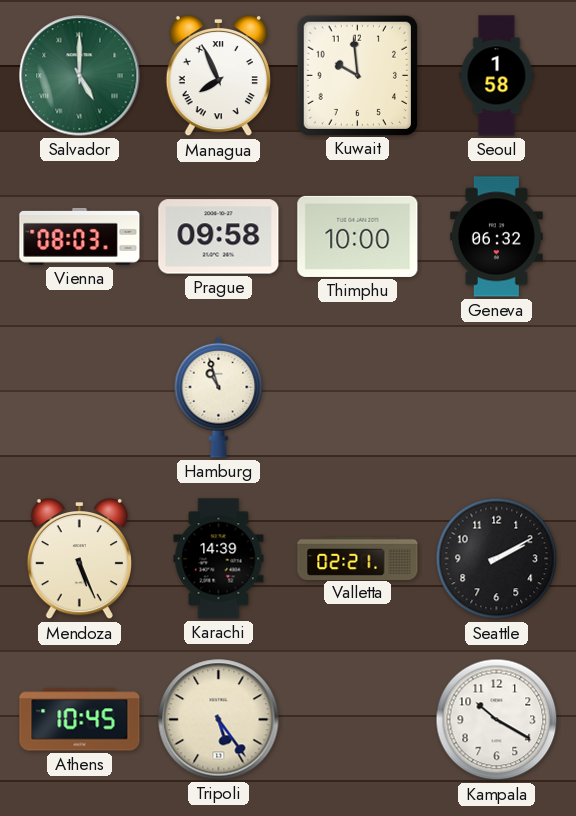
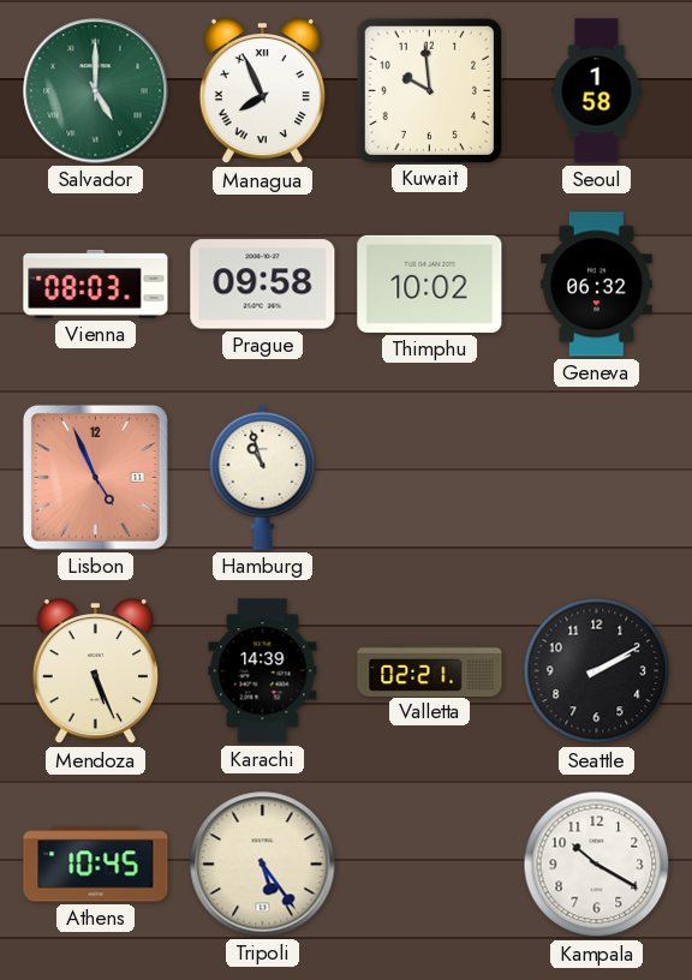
Thimphu: 10:00 -> 10:02
Lisbon: none -> 4:56
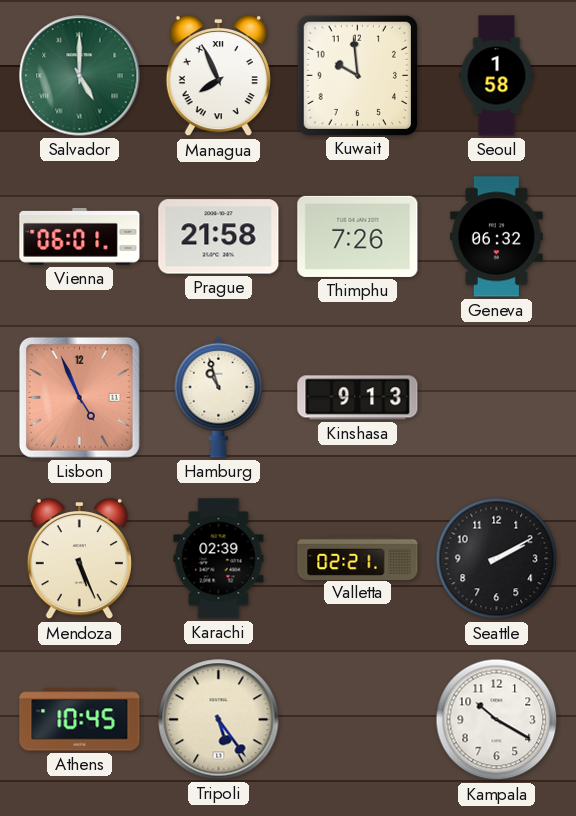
Vienna: 08:03 -> 06:01
Prague: 09:58 -> 21:58
Thimphu: 10:02 -> 7:26
Kinshasa: none -> 9:13
Karachi: 14:39 -> 02:39
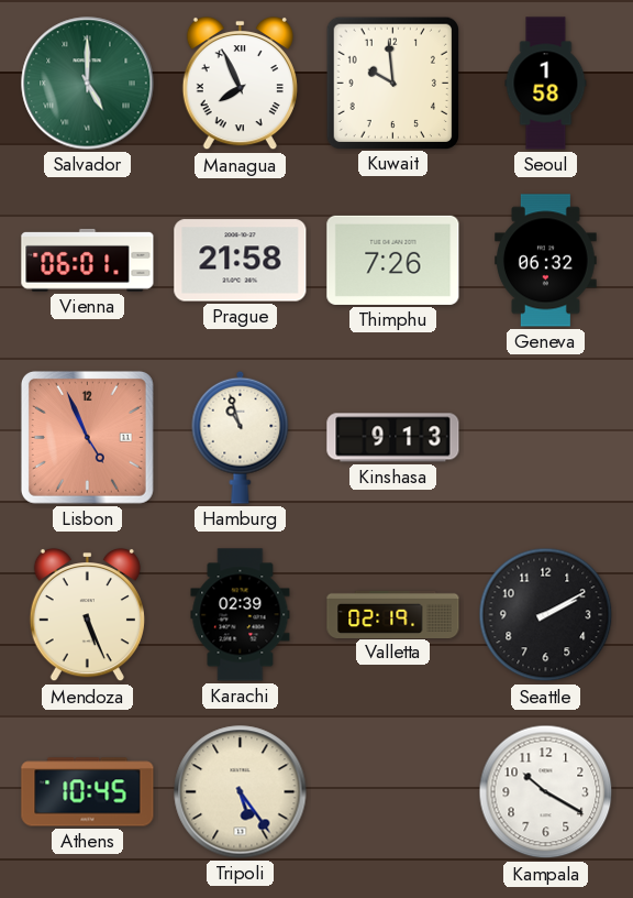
Valletta: 02:21 -> 02:19
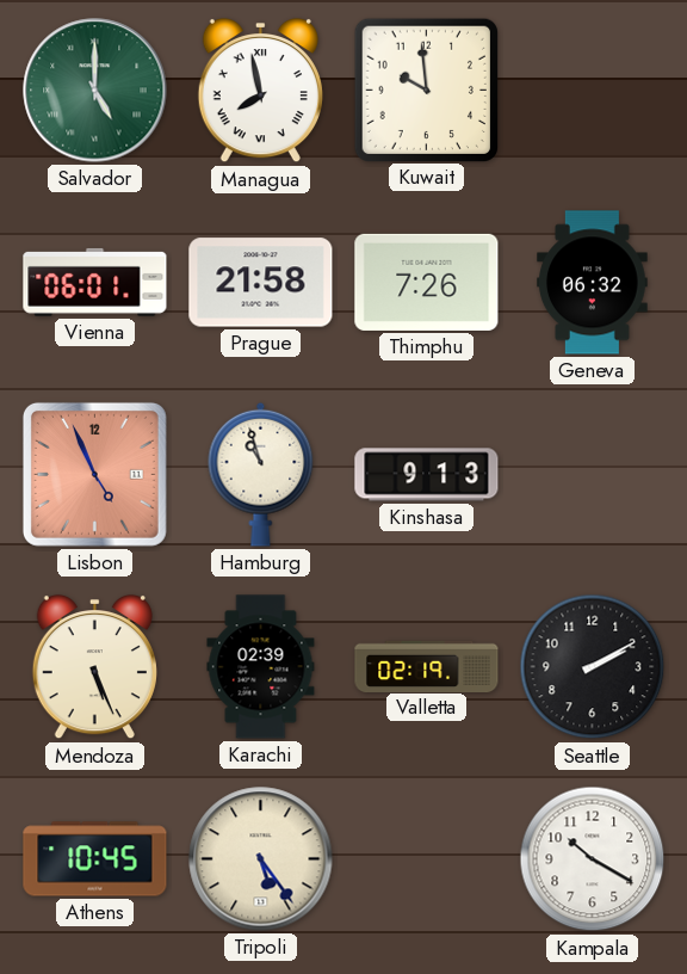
Managua: 7:56 -> 7:58
Seoul: 1:58 -> none
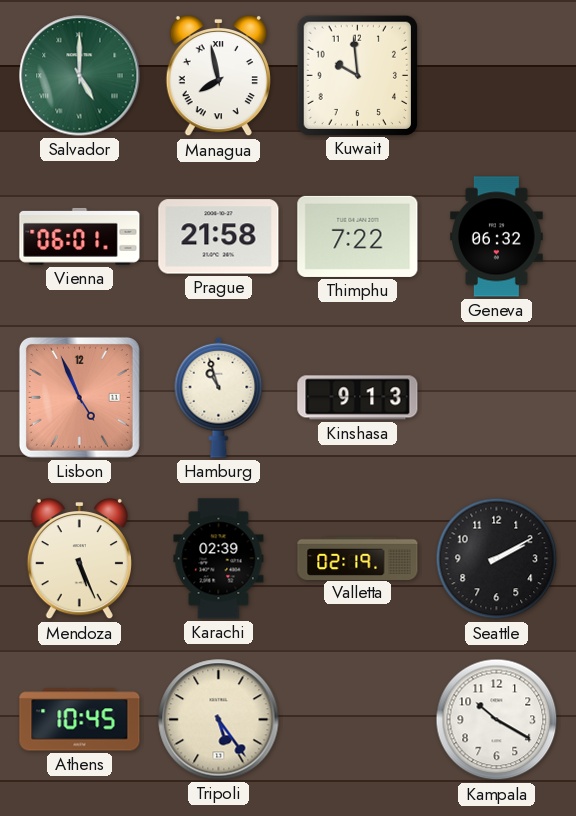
Thimphu: 7:26 -> 7:22
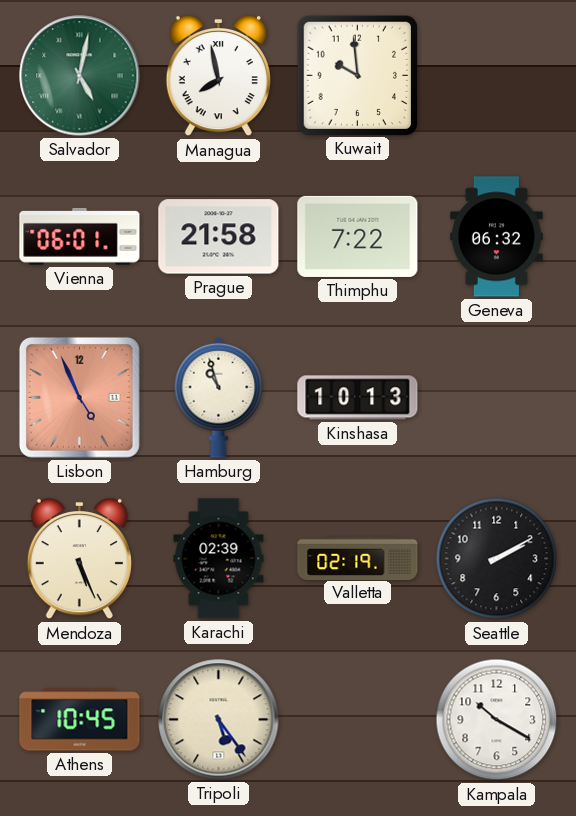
Salvador: 5:00 -> 5:02
Kinshasa: 9:13 -> 10:13
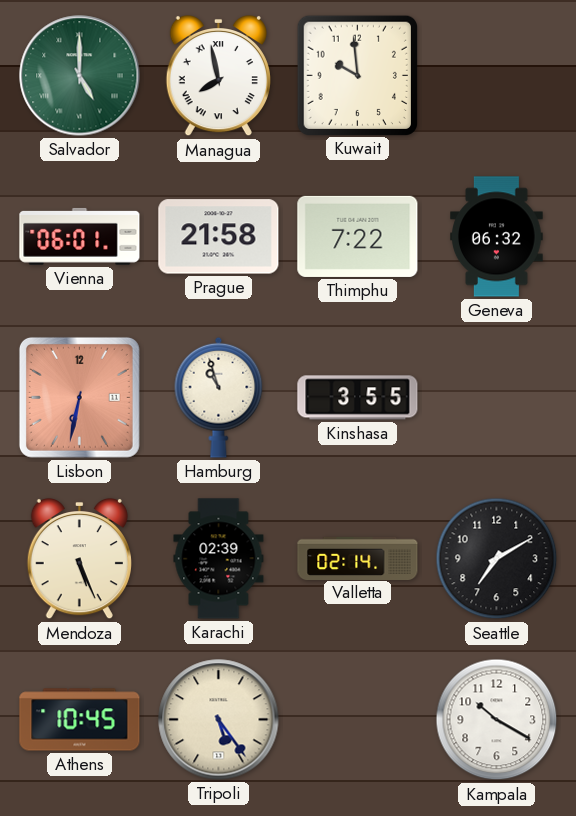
Salvador: 5:02 -> 5:00
Lisbon: 4:56 -> 6:32
Kinshasa: 10:13 -> 3:55
Valletta: 02:19 -> 02:14
Seattle: 2:10 -> 7:10
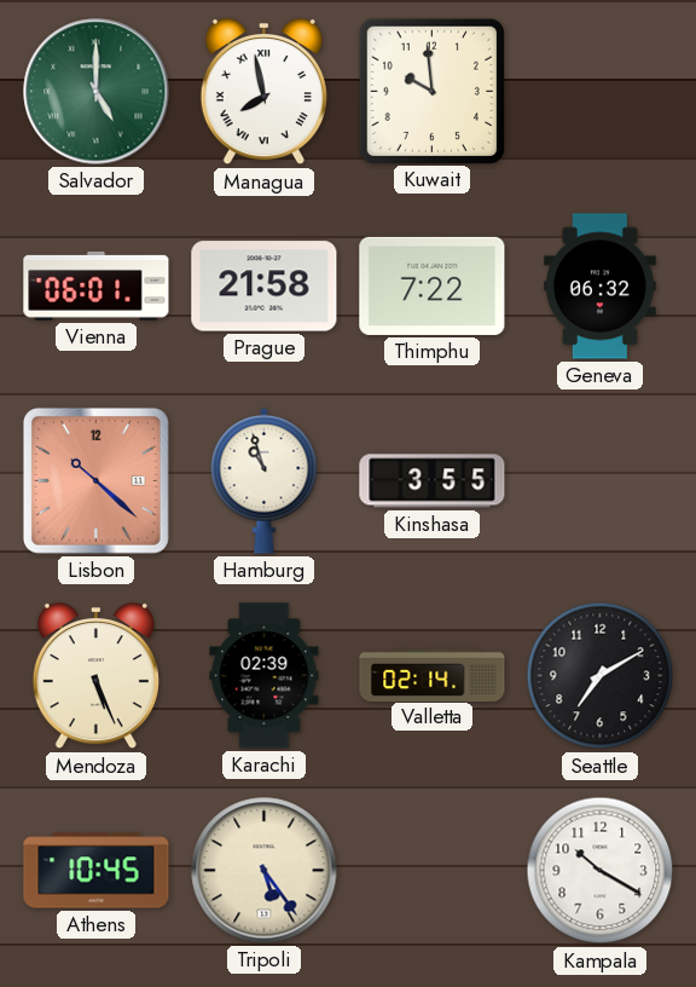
Lisbon: 6:32 -> 10:22
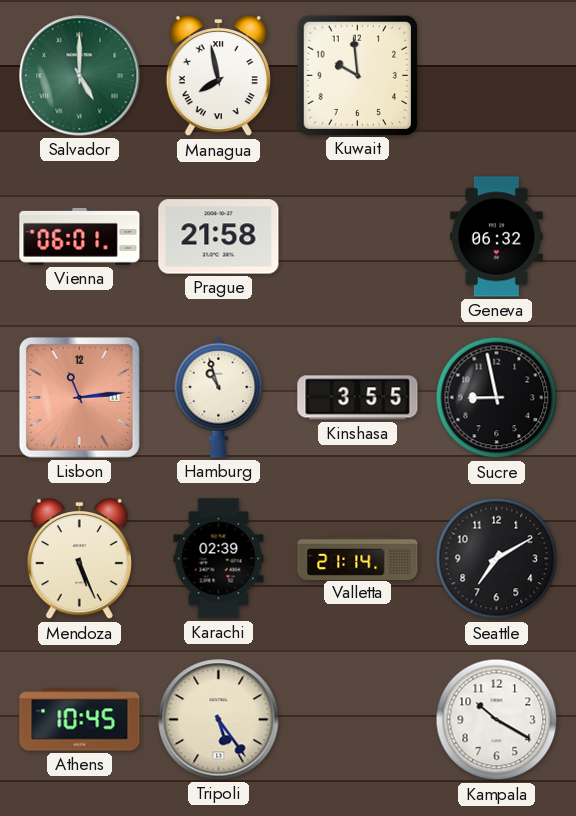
Thimphu: 7:22 -> none
Lisbon: 10:22 -> 11:14
Sucre: none -> 8:58
Valletta: 02:14 -> 21:14
